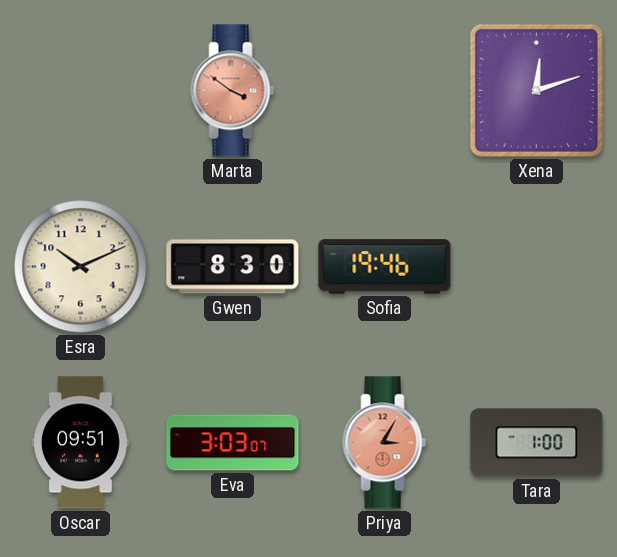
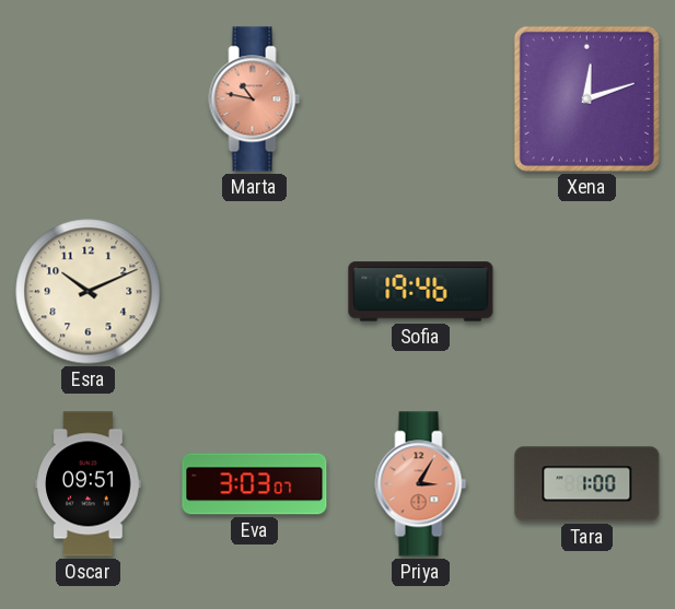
Marta: 3:51 -> 10:47
Gwen: 8:30 -> none
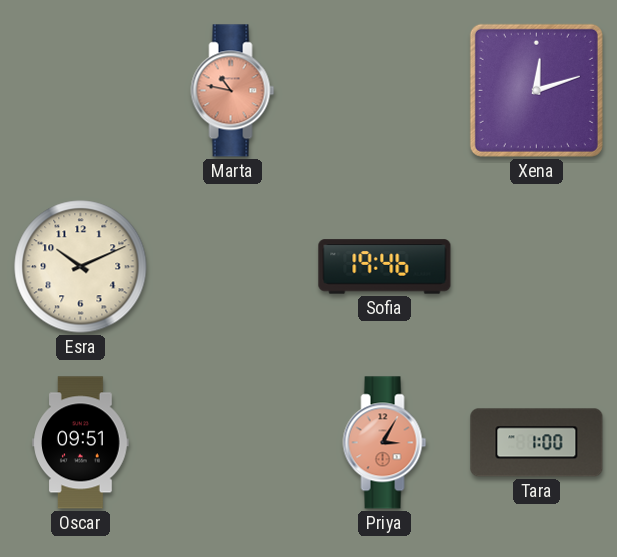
Eva: 3:03 -> none
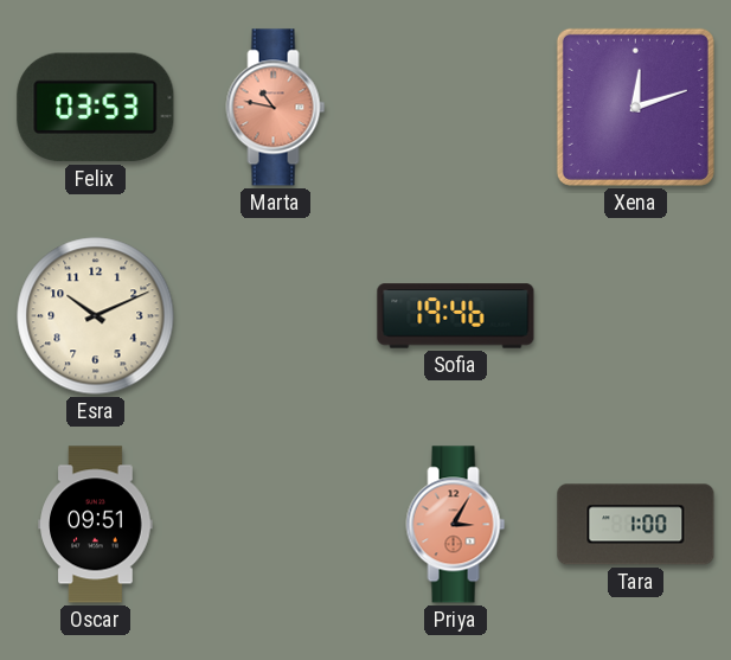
Felix: none -> 03:53
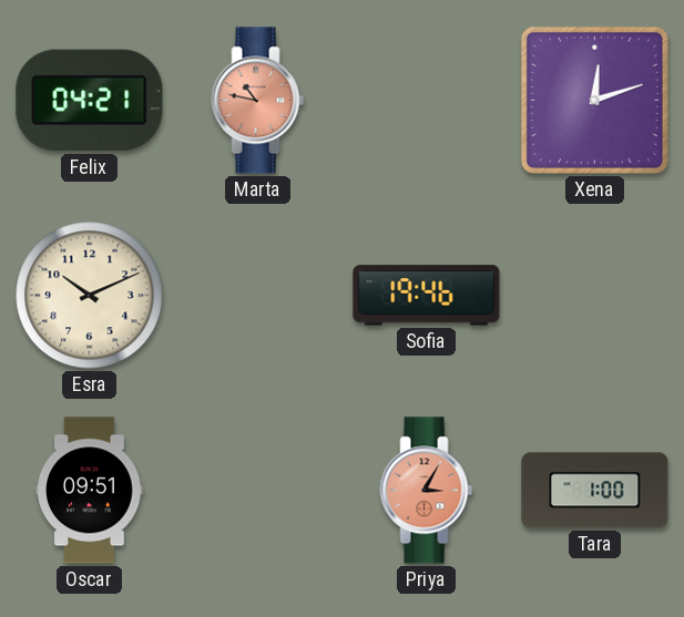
Felix: 03:53 -> 04:21
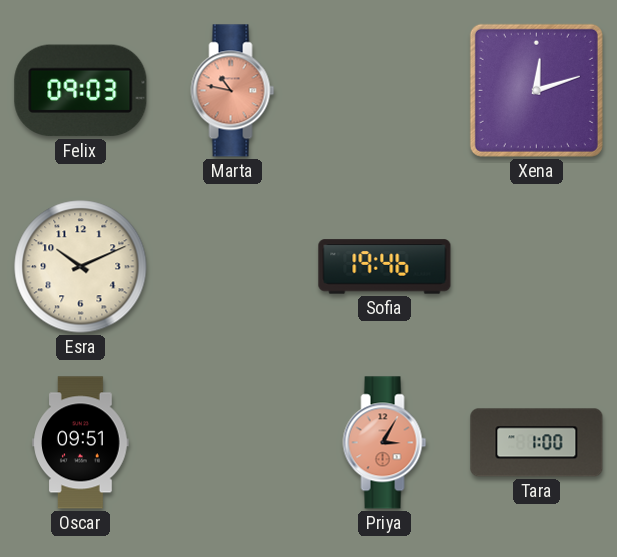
Felix: 04:21 -> 09:03
